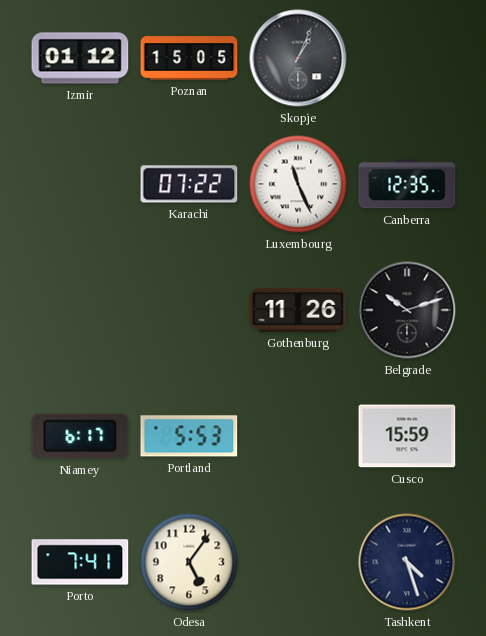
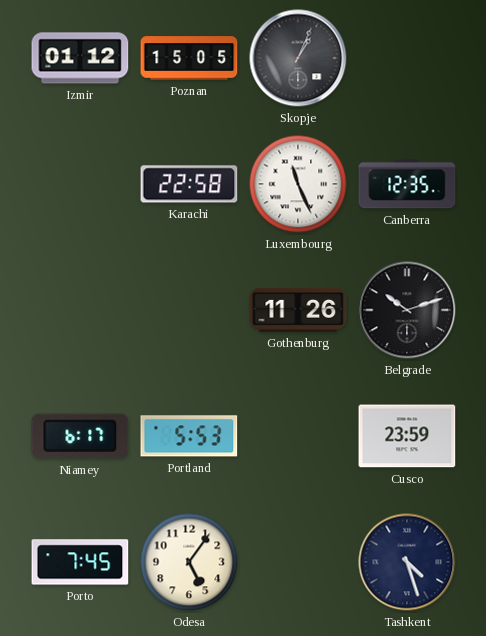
Karachi: 07:22 -> 22:58
Cusco: 15:59 -> 23:59
Porto: 7:41 -> 7:45
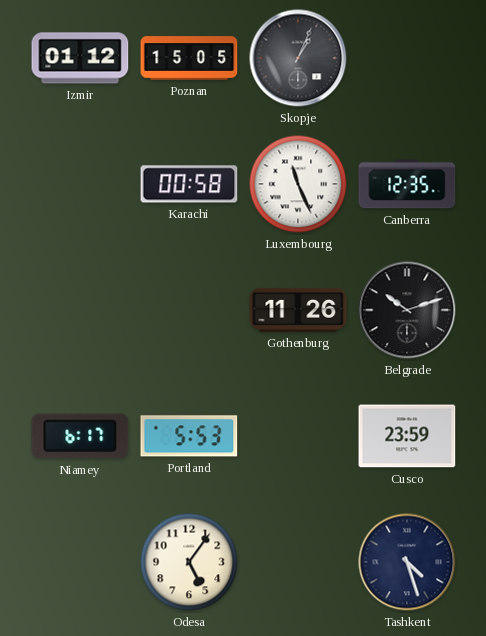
Karachi: 22:58 -> 00:58
Porto: 7:45 -> none
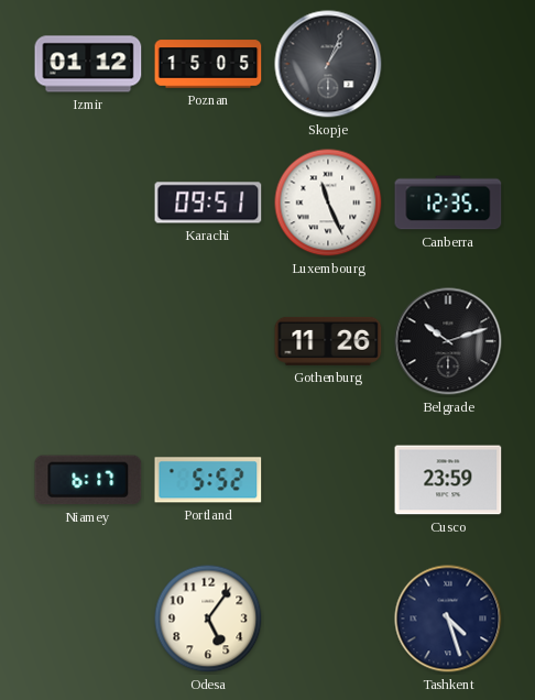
Karachi: 00:58 -> 09:51
Portland: 5:53 -> 5:52
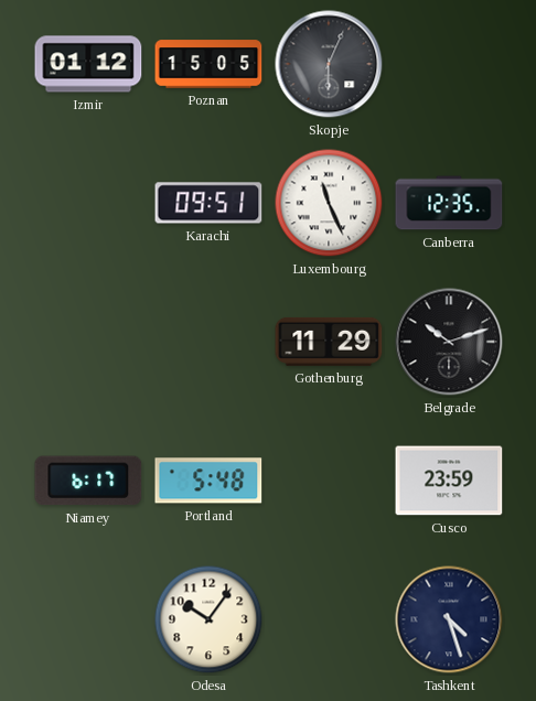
Skopje: 1:04 -> 6:04
Gothenburg: 11:26 -> 11:29
Portland: 5:52 -> 5:48
Odesa: 5:06 -> 10:06
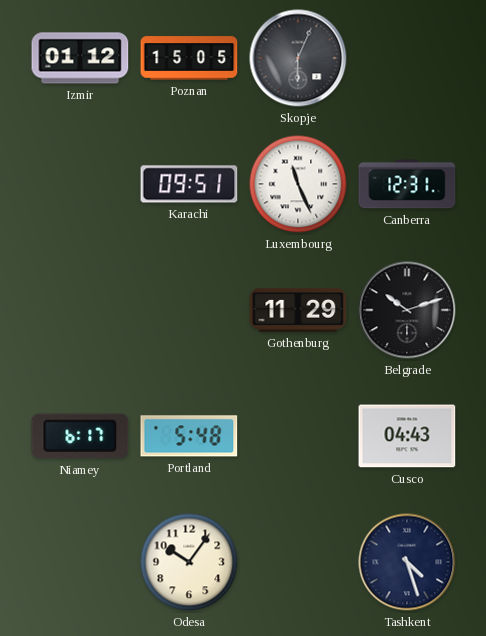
Canberra: 12:35 -> 12:31
Cusco: 23:59 -> 04:43
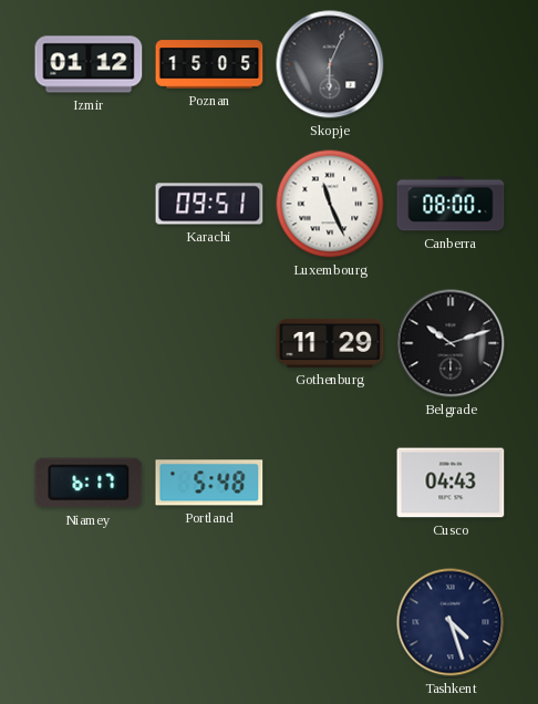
Canberra: 12:31 -> 08:00
Odesa: 10:06 -> none
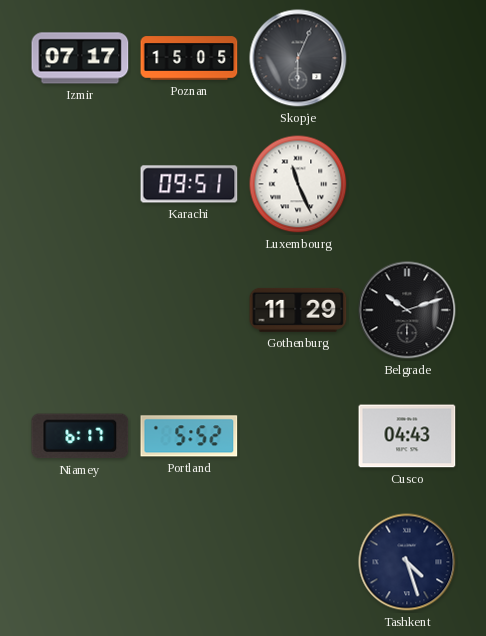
Izmir: 01:12 -> 07:17
Canberra: 08:00 -> none
Portland: 5:48 -> 5:52
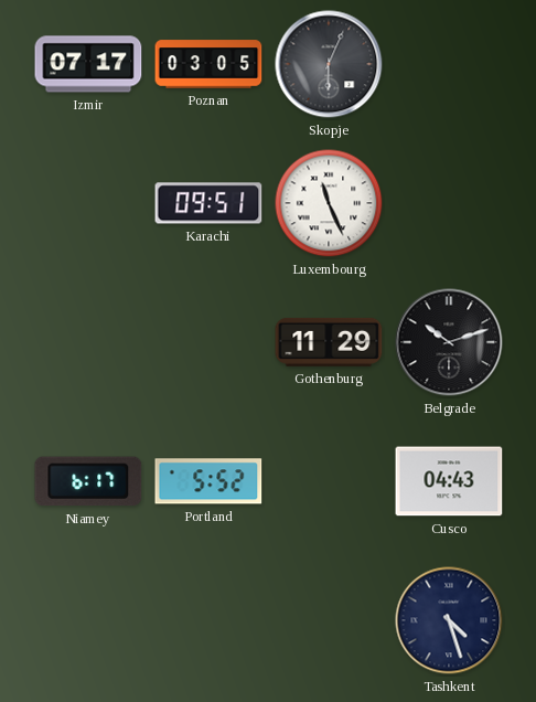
Poznan: 15:05 -> 03:05
